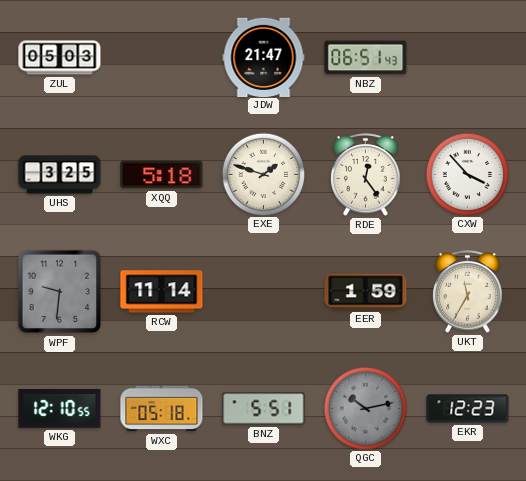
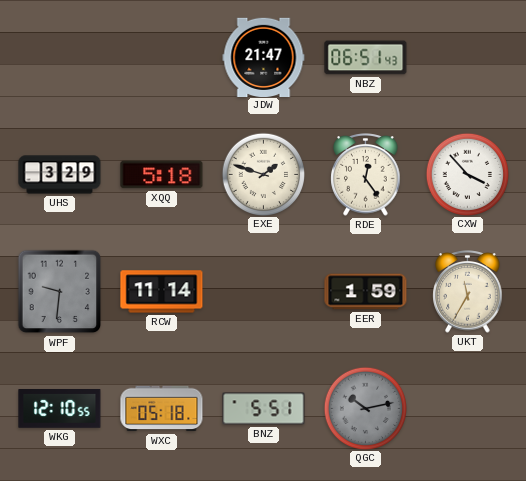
ZUL: 05:03 -> none
UHS: 3:25 -> 3:29
EKR: 12:23 -> none
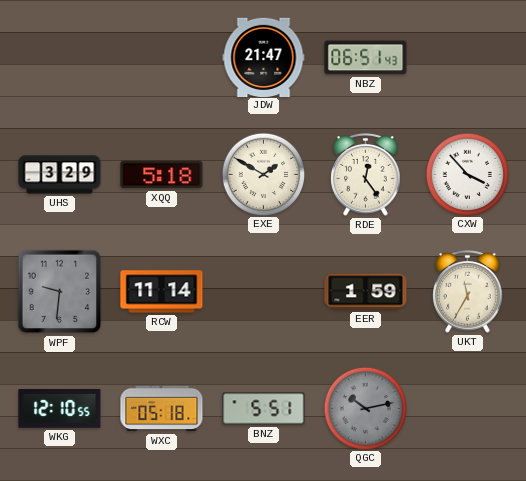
EXE: 1:48 -> 1:50
